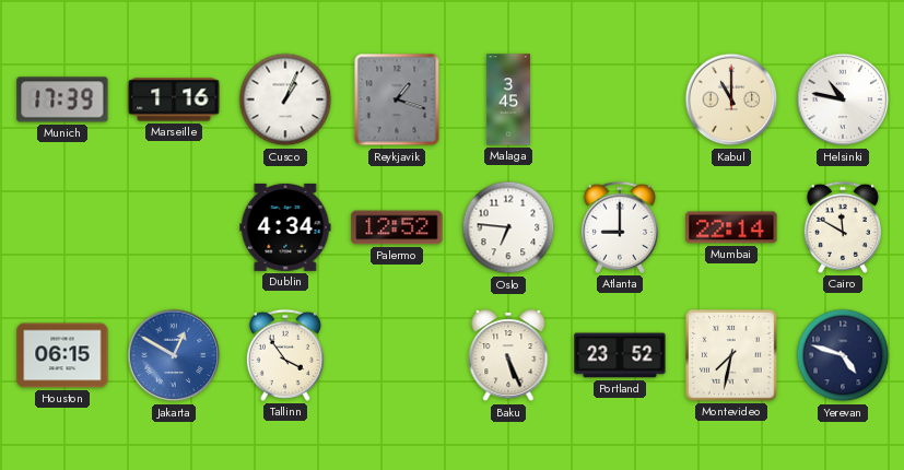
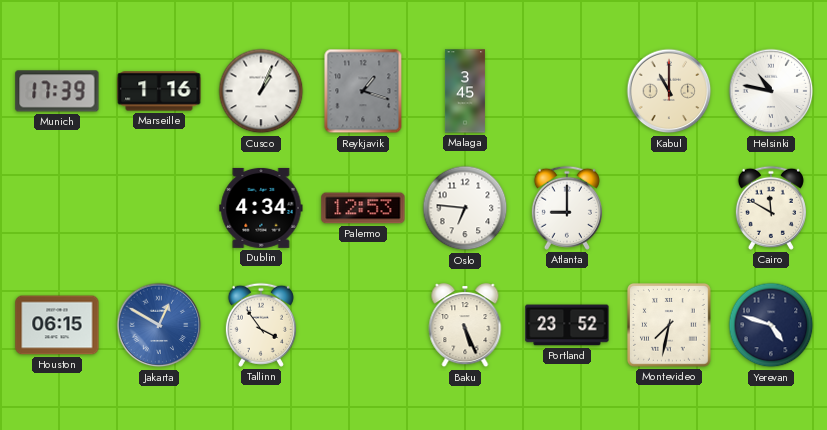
Palermo: 12:52 -> 12:53
Mumbai: 22:14 -> none
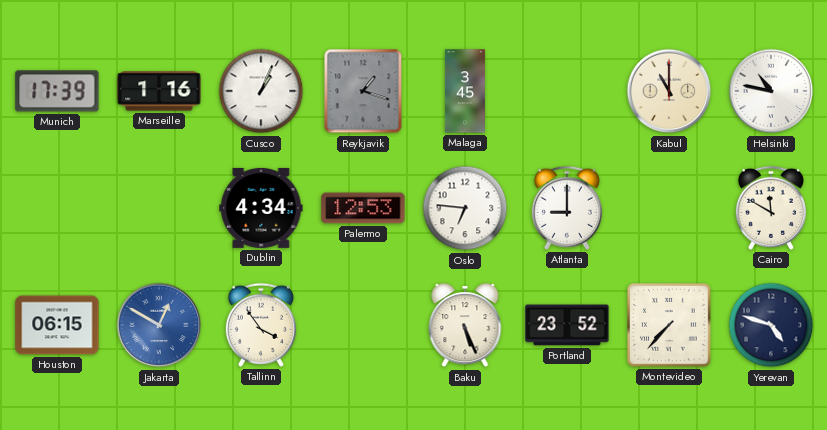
Montevideo: 7:32 -> 7:37
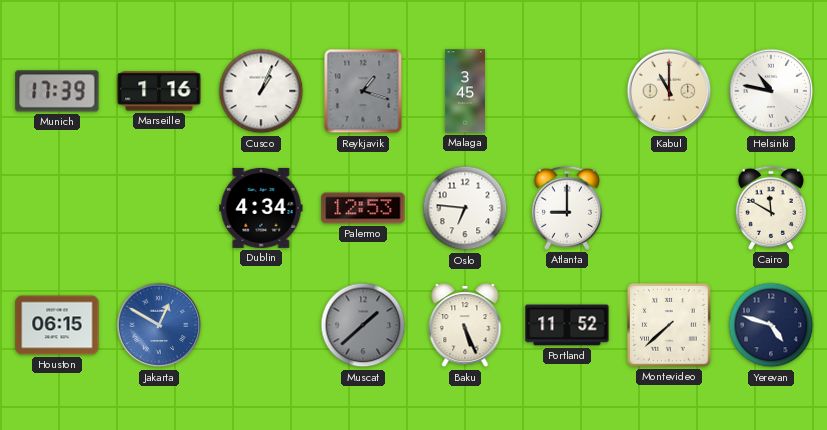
Tallinn: 3:54 -> none
Muscat: none -> 1:38
Portland: 23:52 -> 11:52
Montevideo: 7:37 -> 7:38
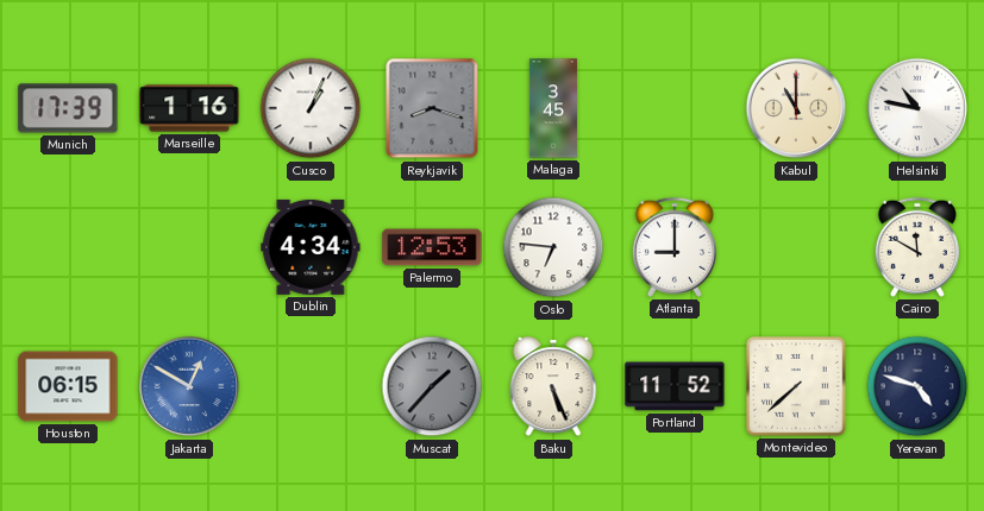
Reykjavik: 1:18 -> 8:18
Muscat: 1:38 -> 1:37
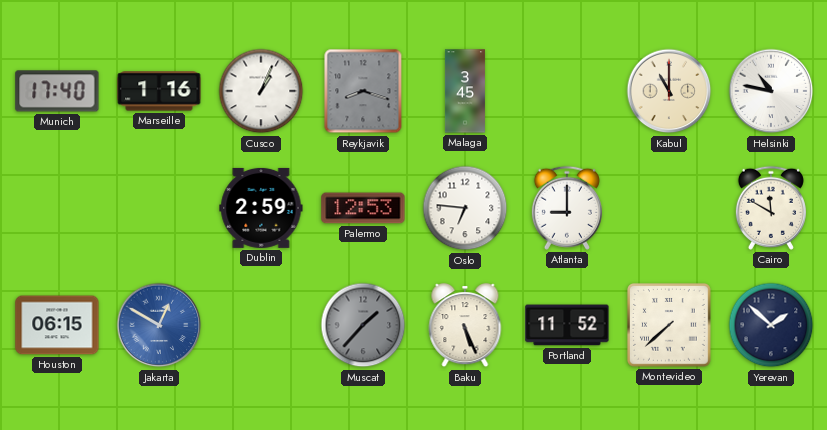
Munich: 17:39 -> 17:40
Dublin: 4:34 -> 2:59
Yerevan: 4:48 -> 1:52
